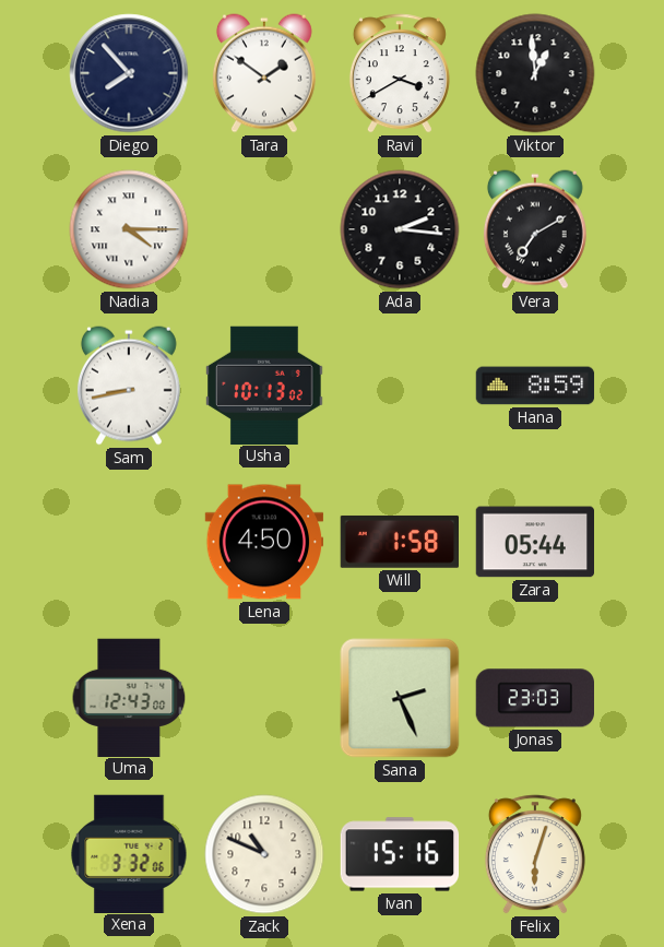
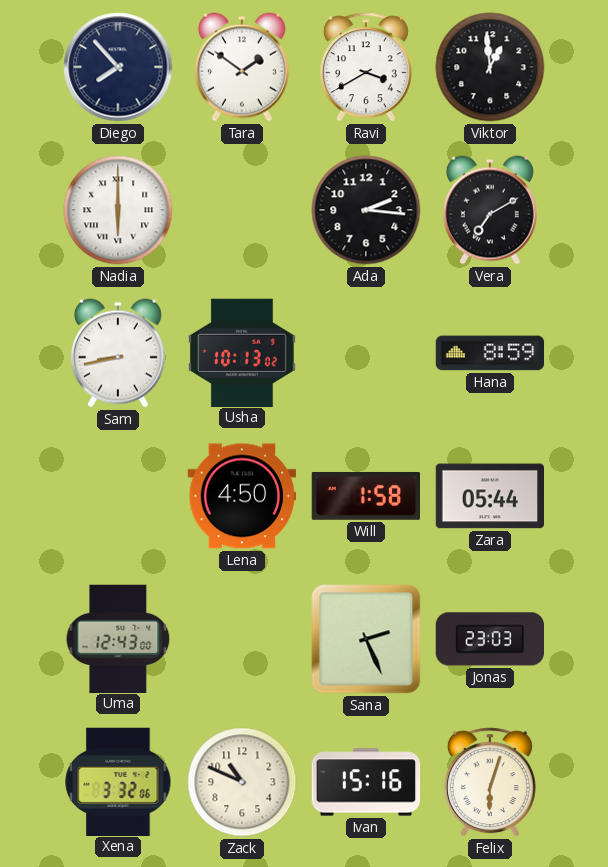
Nadia: 4:15 -> 6:00
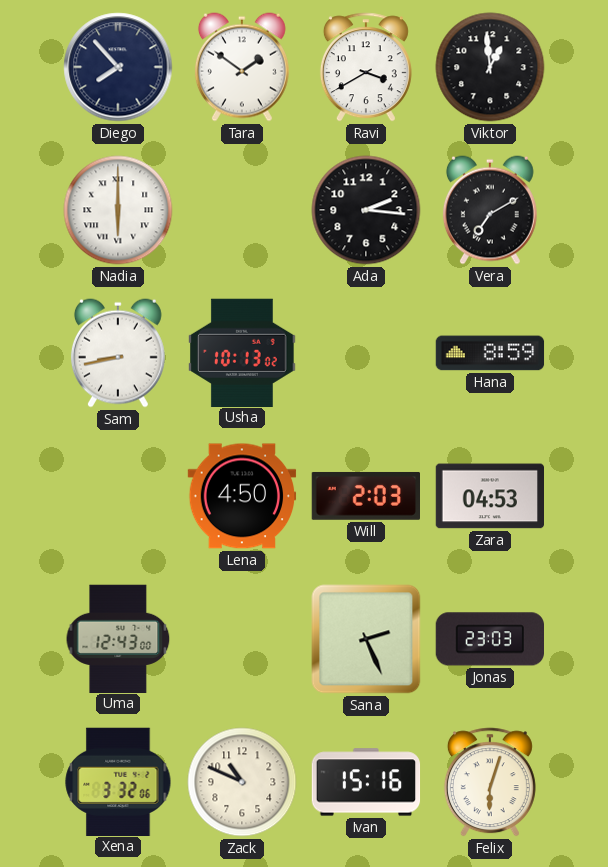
Will: 1:58 -> 2:03
Zara: 05:44 -> 04:53
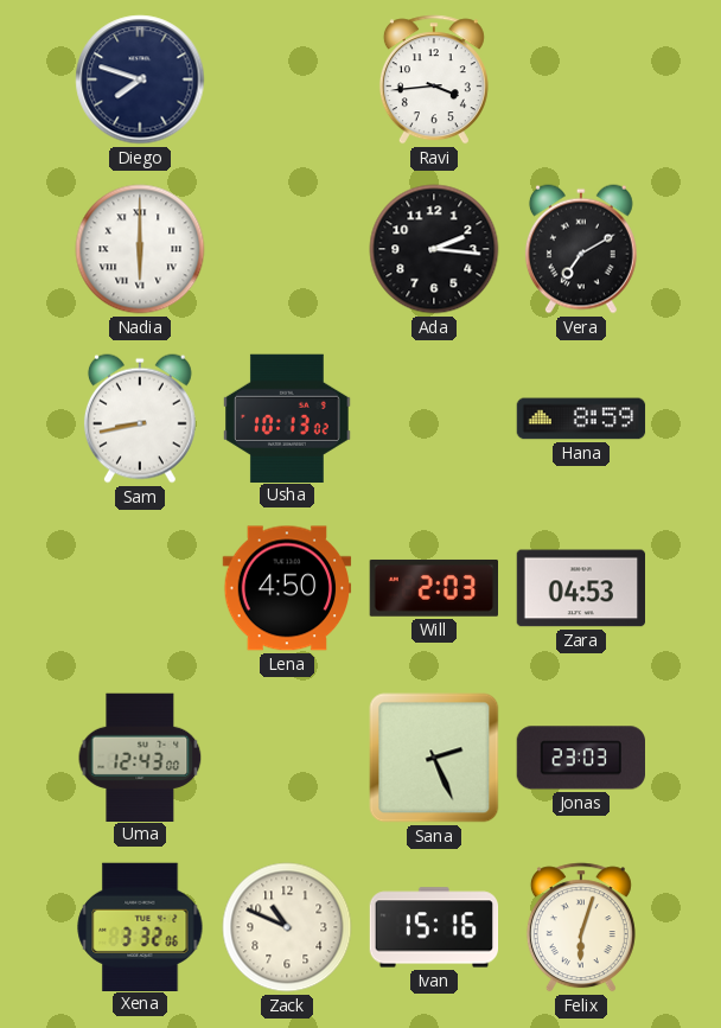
Diego: 7:53 -> 7:48
Tara: 1:51 -> none
Ravi: 3:40 -> 3:44
Viktor: 12:59 -> none
